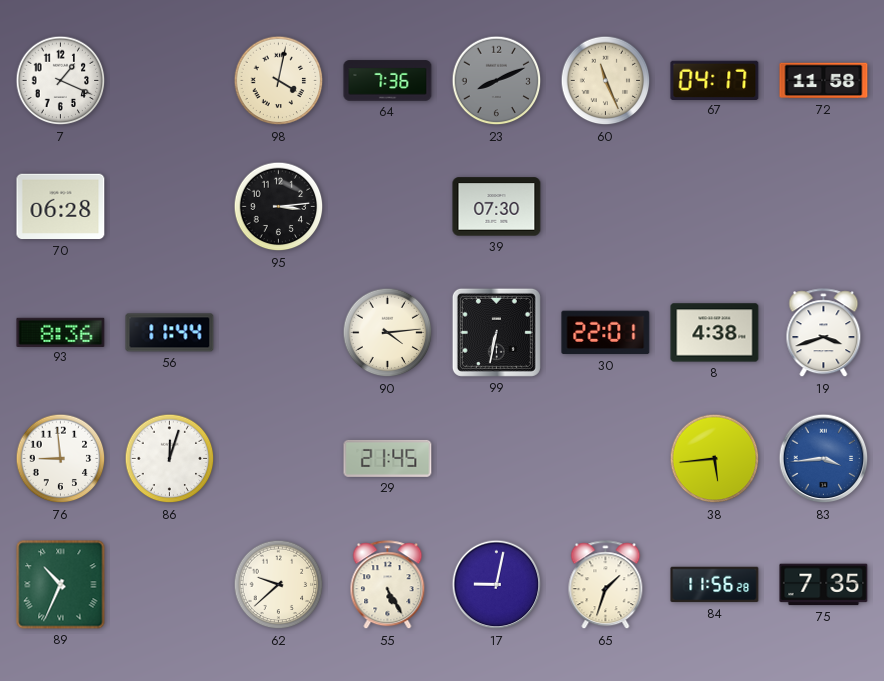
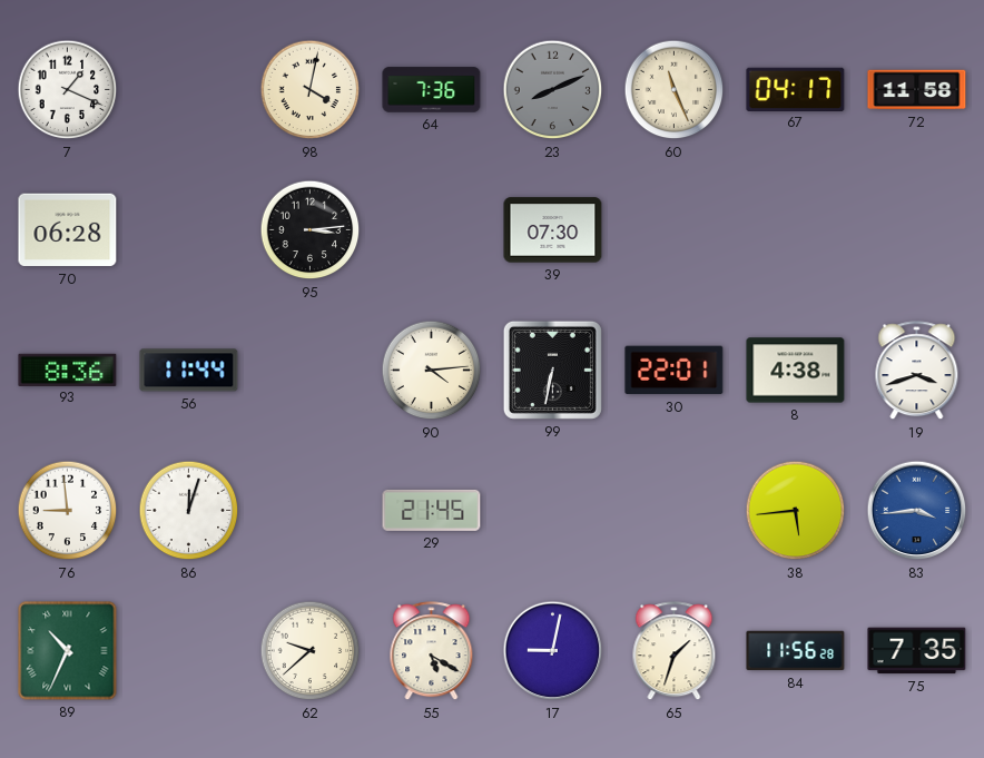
55: 5:25 -> 5:20
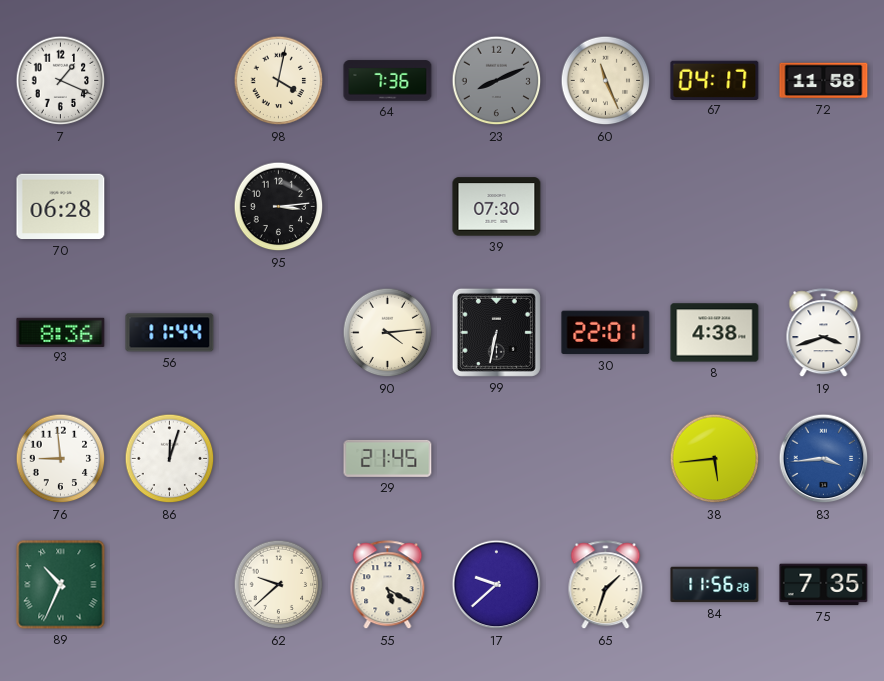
17: 9:02 -> 9:38
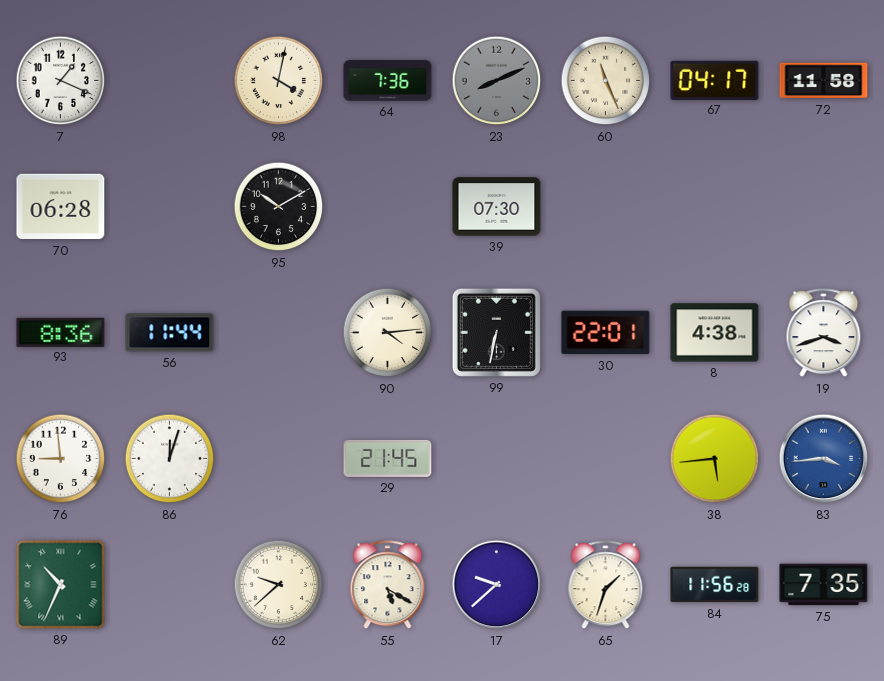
95: 3:14 -> 10:10
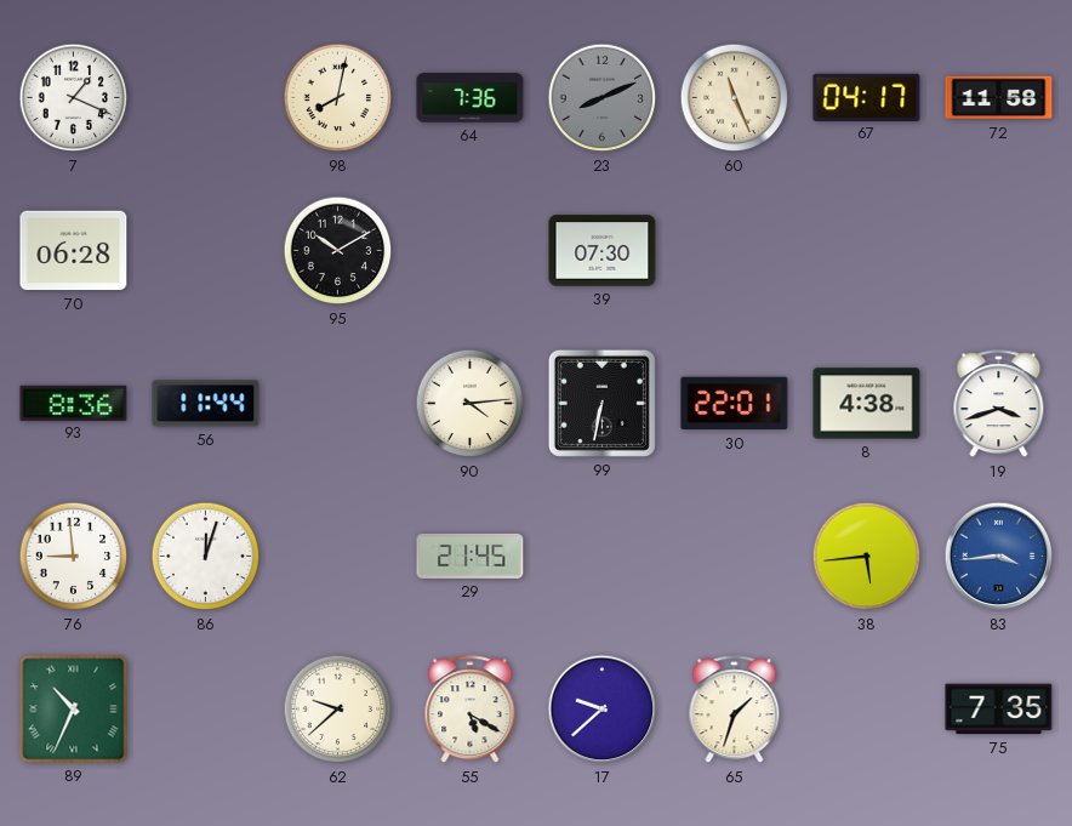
98: 4:02 -> 8:02
84: 11:56 -> none
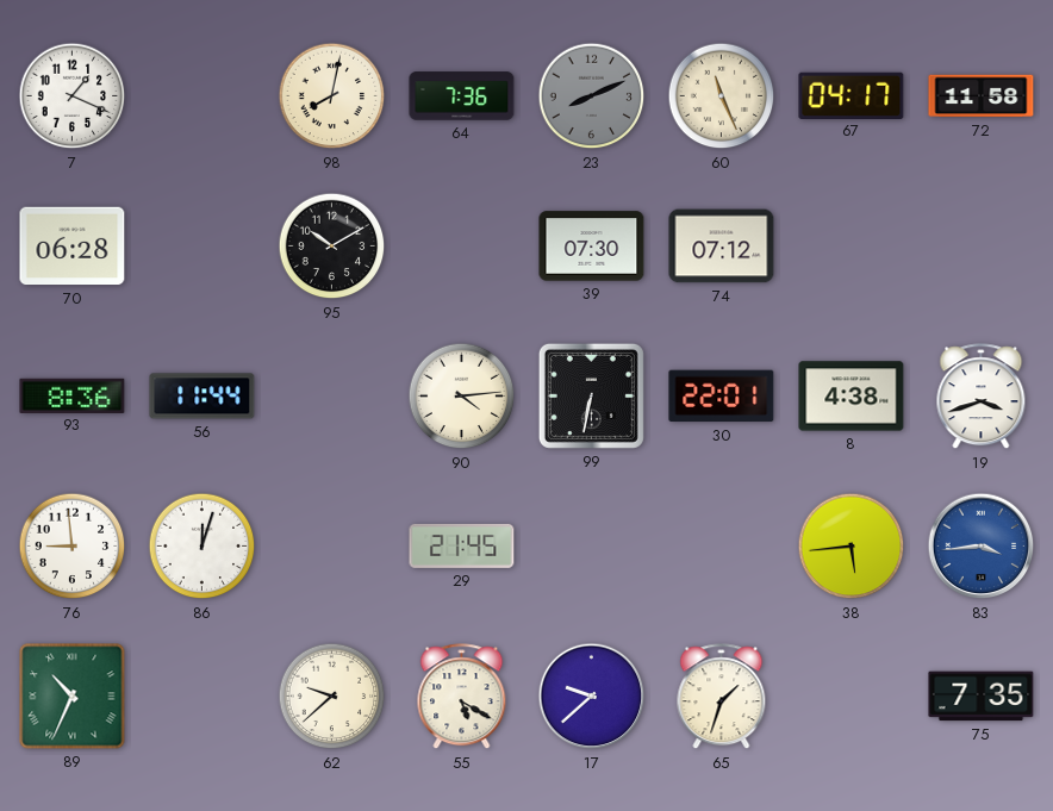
74: none -> 07:12
